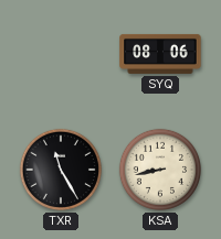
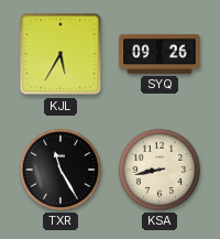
KJL: none -> 5:35
SYQ: 08:06 -> 09:26
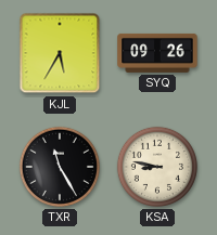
KSA: 8:43 -> 8:47
